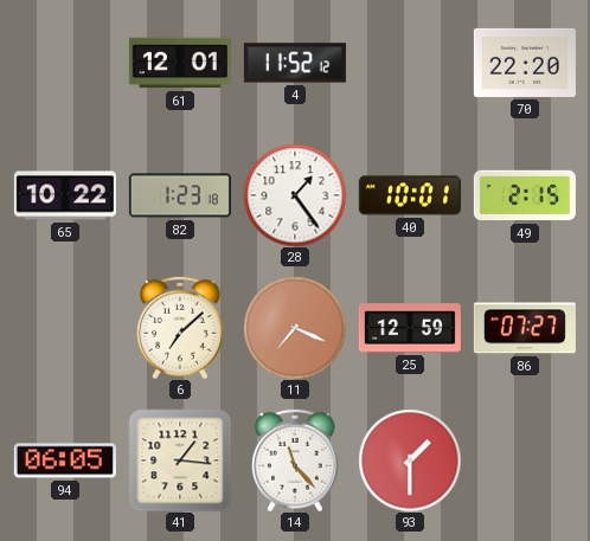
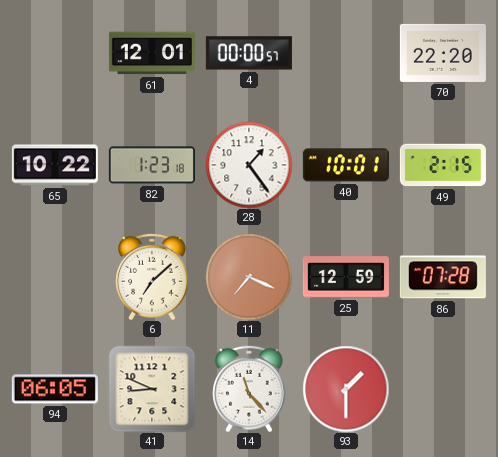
4: 11:52 -> 00:00
86: 07:27 -> 07:28
41: 1:16 -> 8:49
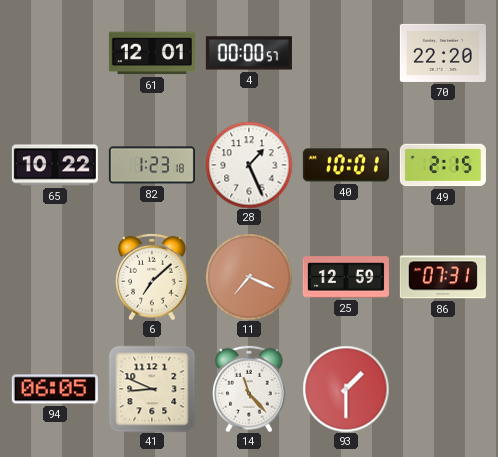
28: 1:24 -> 1:26
86: 07:28 -> 07:31
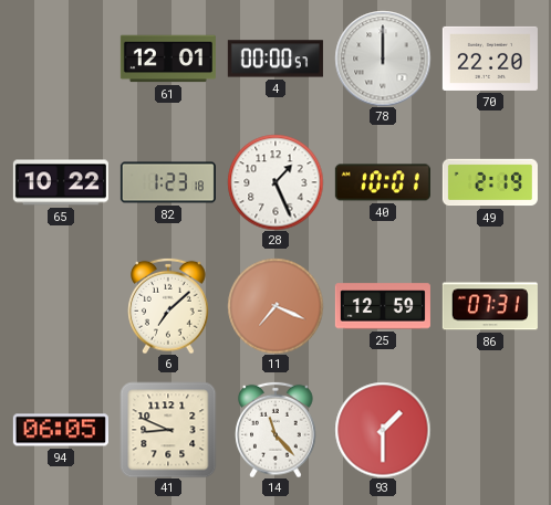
78: none -> 12:00
49: 2:15 -> 2:19
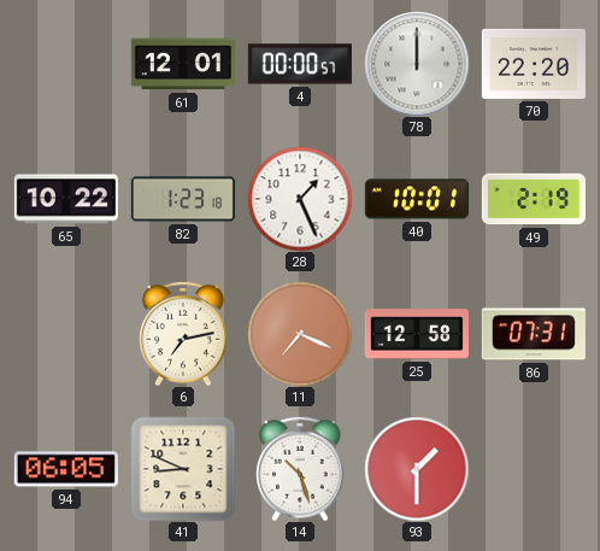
6: 7:08 -> 7:13
25: 12:59 -> 12:58
14: 11:23 -> 10:27
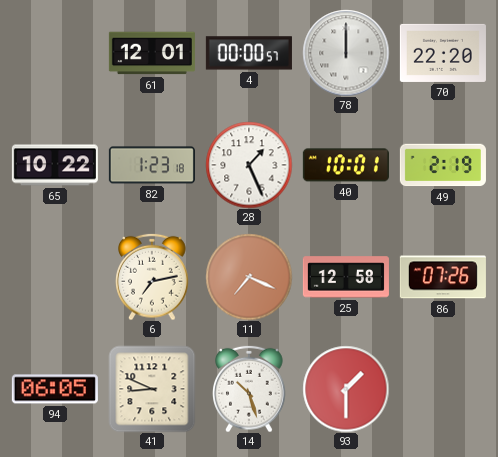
86: 07:31 -> 07:26
